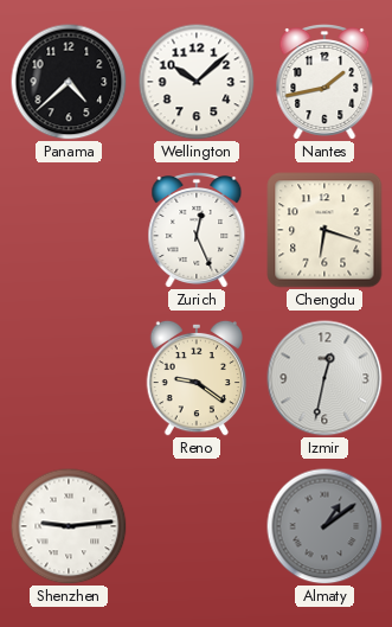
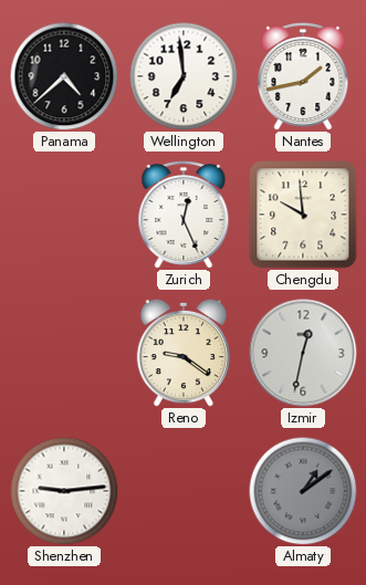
Wellington: 10:08 -> 6:59
Chengdu: 6:18 -> 9:59
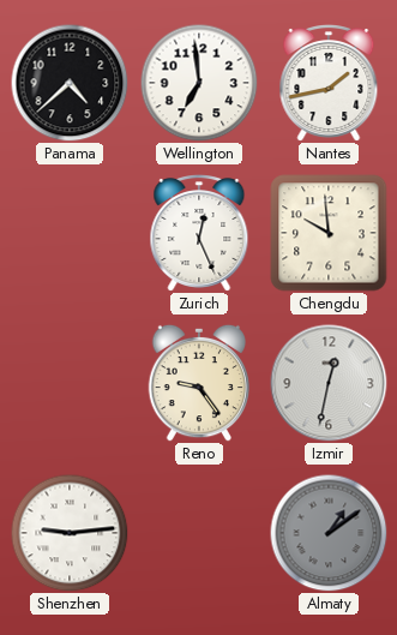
Reno: 9:21 -> 9:24
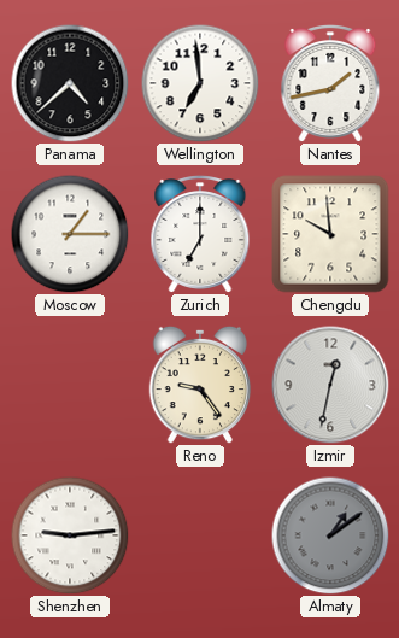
Moscow: none -> 1:15
Zurich: 12:26 -> 7:00
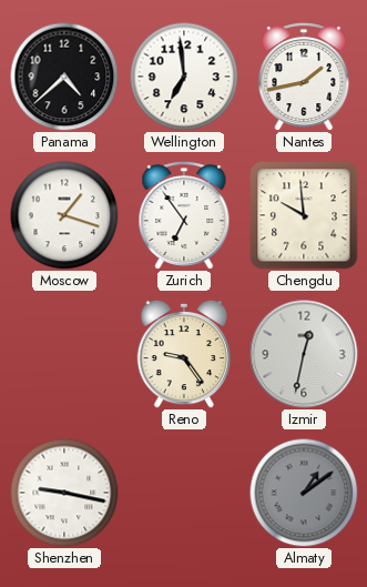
Moscow: 1:15 -> 1:18
Zurich: 7:00 -> 6:54
Shenzhen: 9:14 -> 9:17
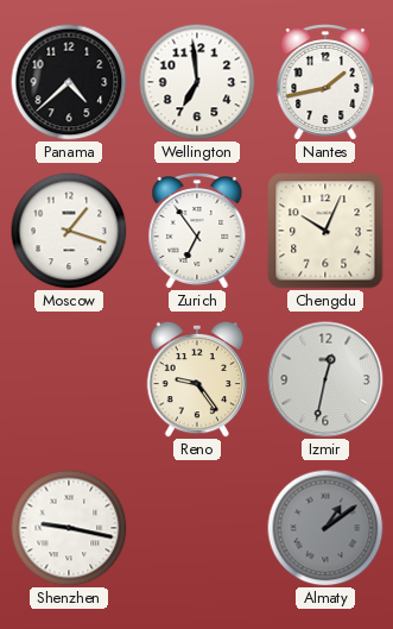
Chengdu: 9:59 -> 10:04
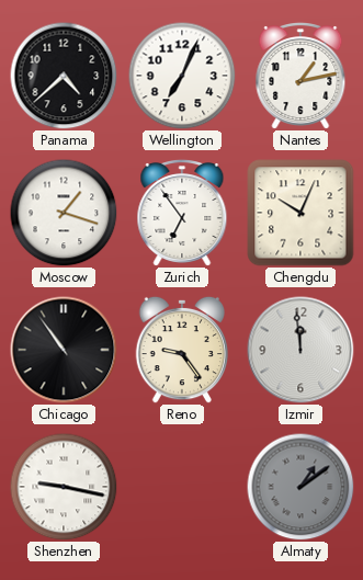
Wellington: 6:59 -> 7:04
Nantes: 1:43 -> 1:13
Chicago: none -> 10:54
Izmir: 12:32 -> 11:59
